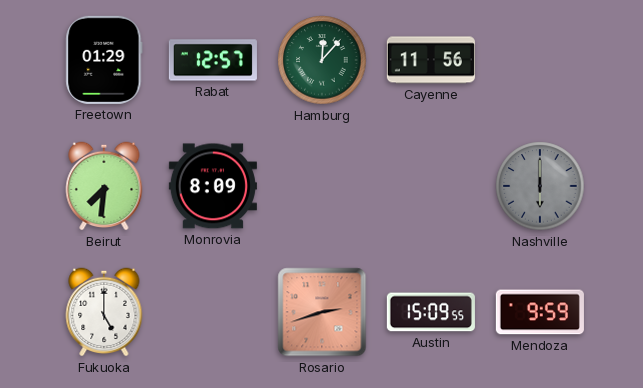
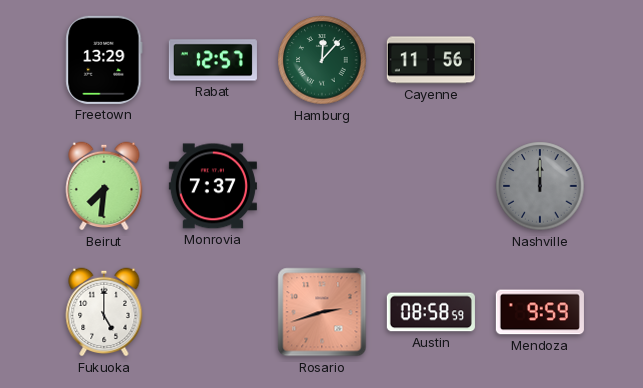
Freetown: 01:29 -> 13:29
Monrovia: 8:09 -> 7:37
Nashville: 6:00 -> 12:00
Austin: 15:09 -> 08:58
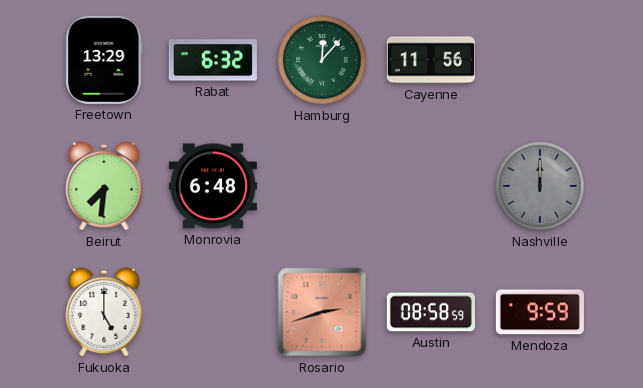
Rabat: 12:57 -> 6:32
Monrovia: 7:37 -> 6:48
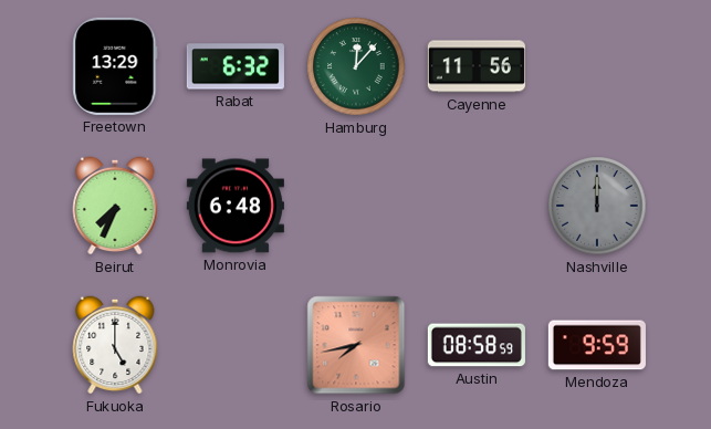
Beirut: 7:31 -> 7:34
Rosario: 2:42 -> 7:43
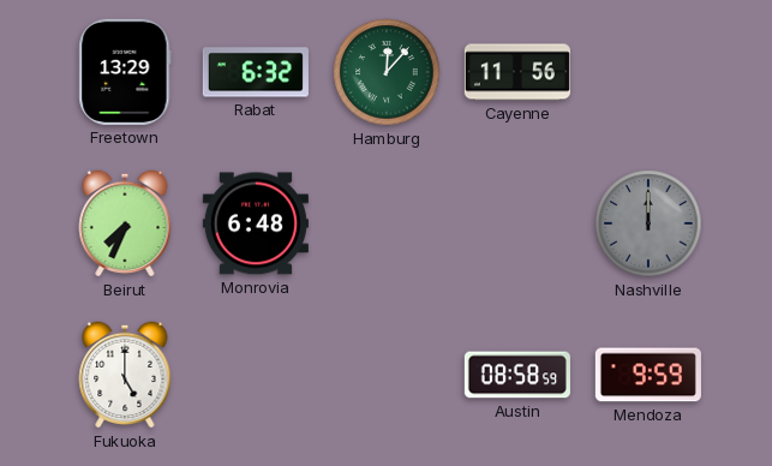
Rosario: 7:43 -> none
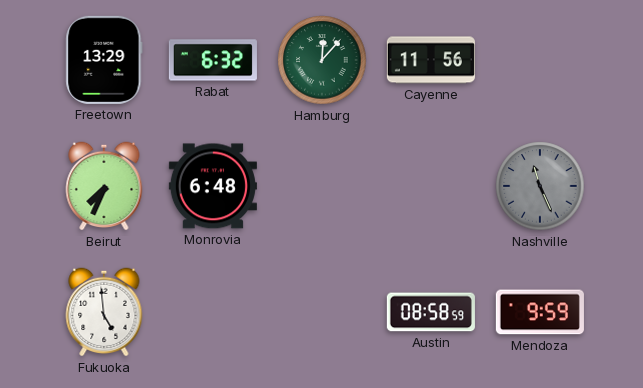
Nashville: 12:00 -> 11:26
Fukuoka: 5:00 -> 4:59
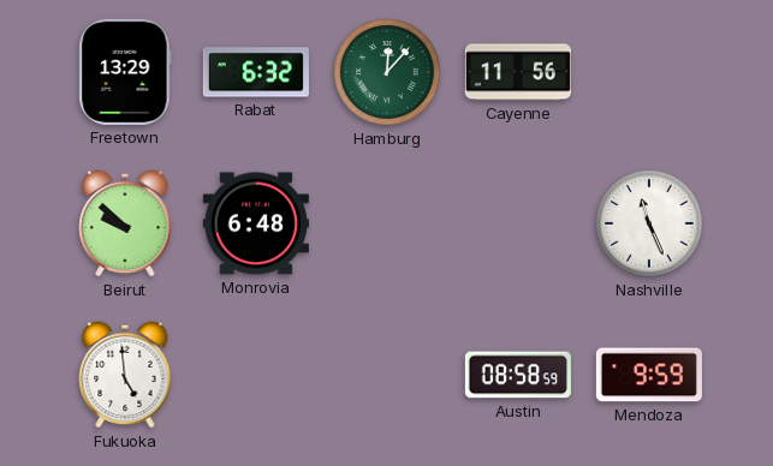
Beirut: 7:34 -> 9:52
Nashville dial: grey -> white
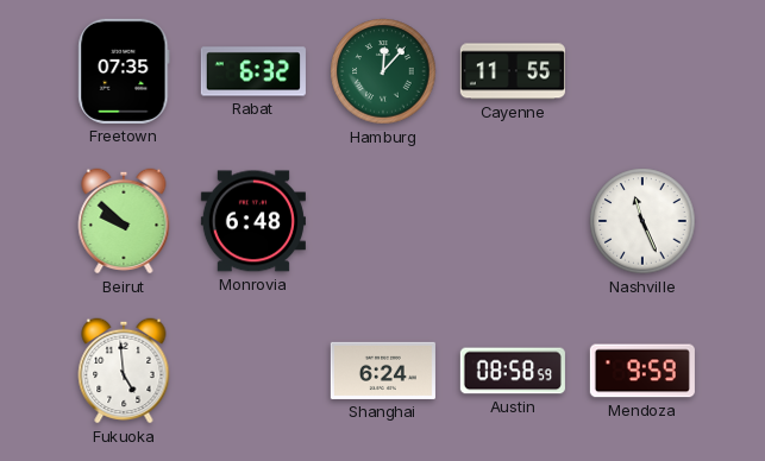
Freetown: 13:29 -> 07:35
Cayenne: 11:56 -> 11:55
Shanghai: none -> 6:24
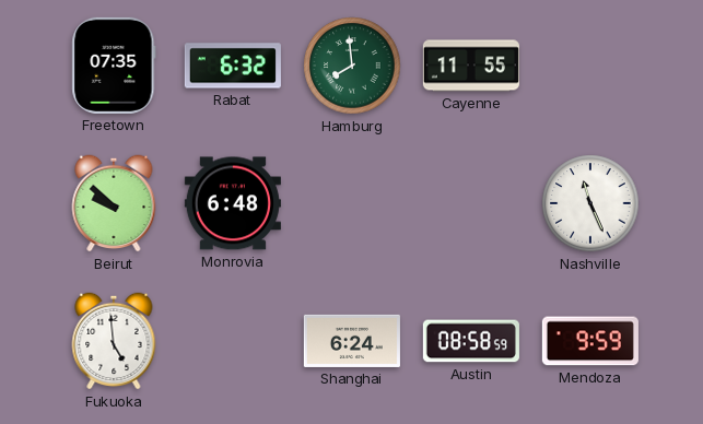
Hamburg: 12:07 -> 7:59
